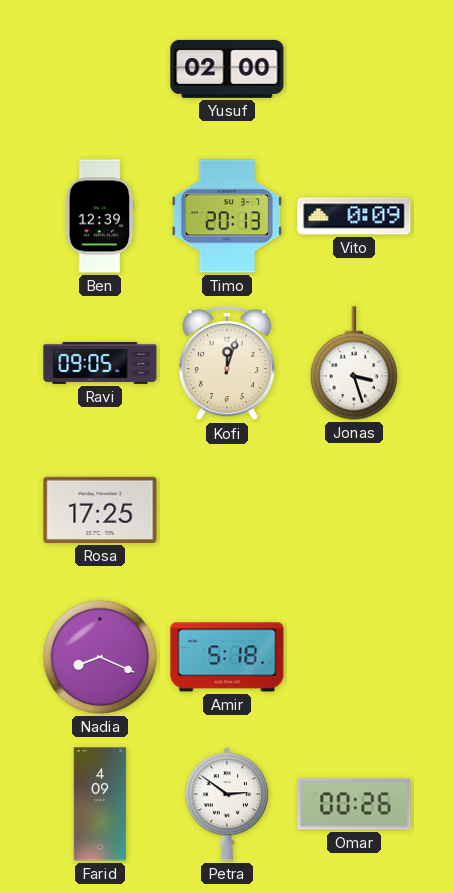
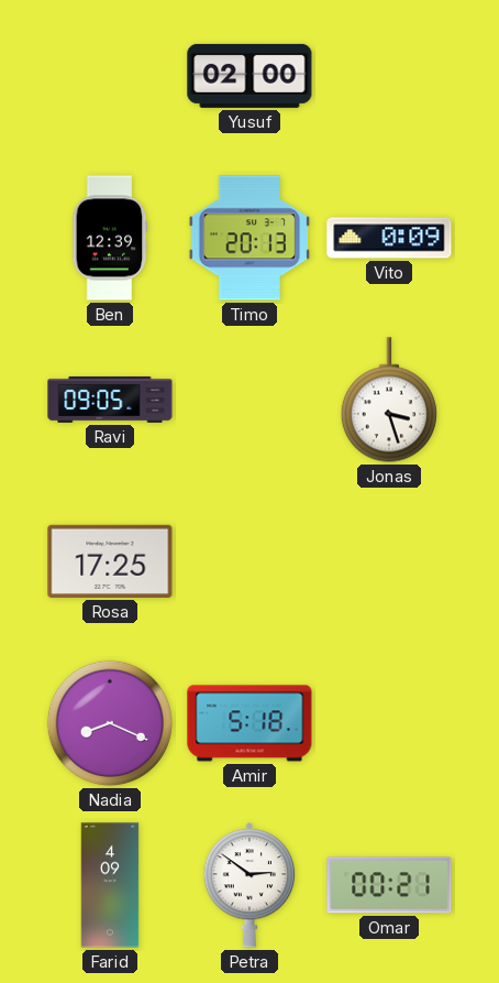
Kofi: 12:03 -> none
Omar: 00:26 -> 00:21
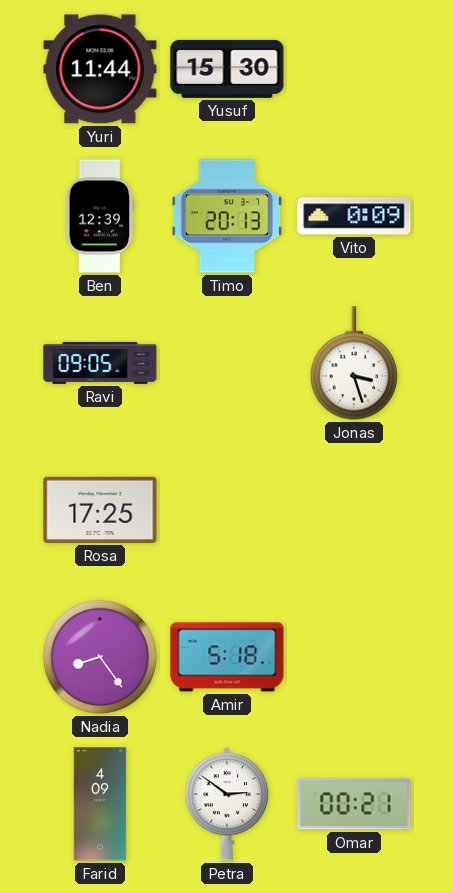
Yuri: none -> 11:44
Yusuf: 02:00 -> 15:30
Nadia: 8:19 -> 8:24
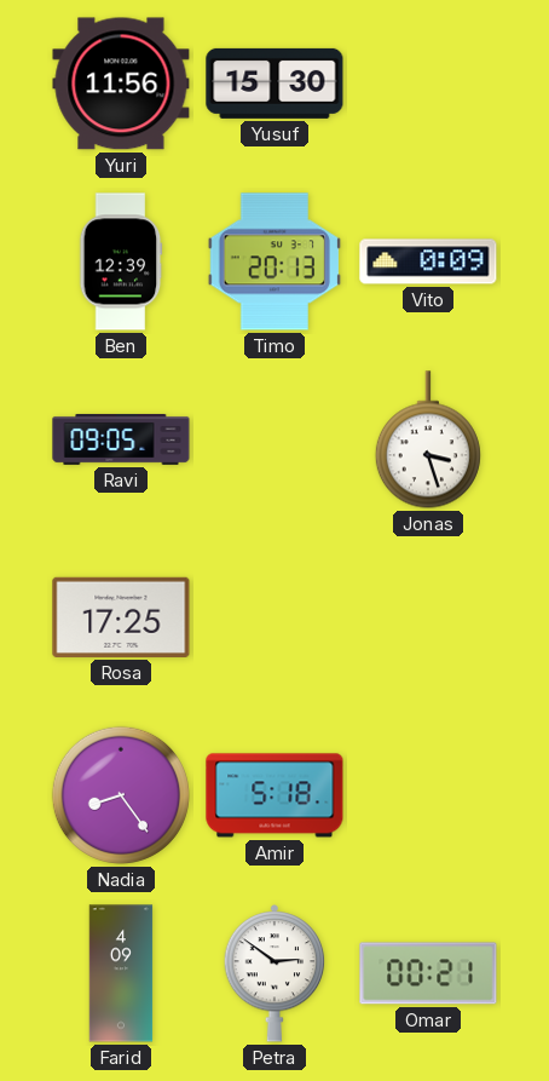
Yuri: 11:44 -> 11:56
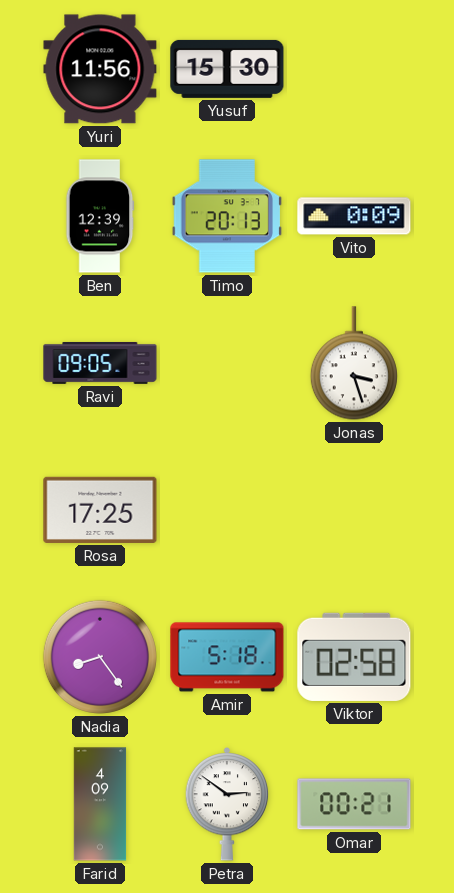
Viktor: none -> 02:58
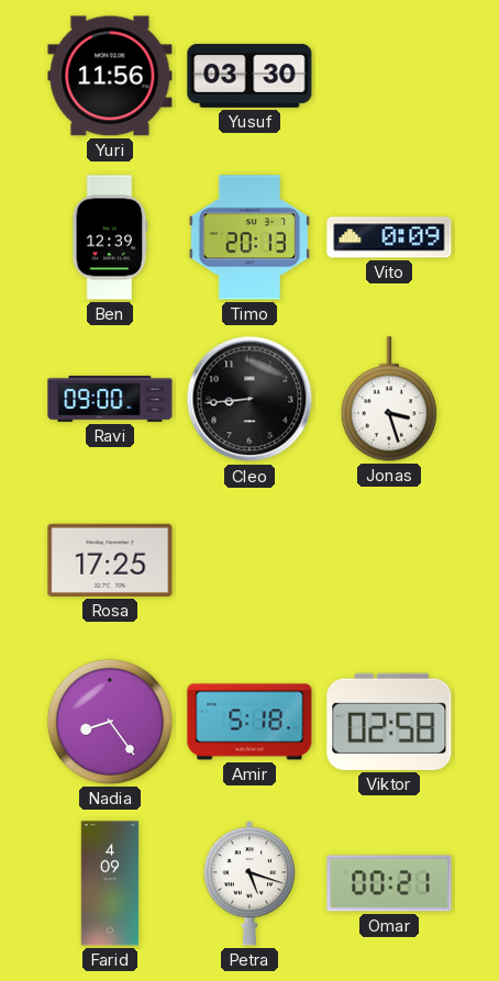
Yusuf: 15:30 -> 03:30
Ravi: 09:05 -> 09:00
Cleo: none -> 8:44
Petra: 2:51 -> 5:18
